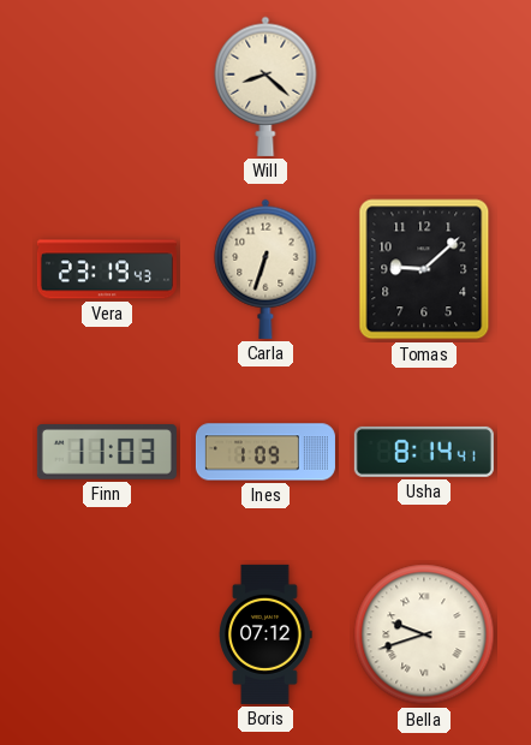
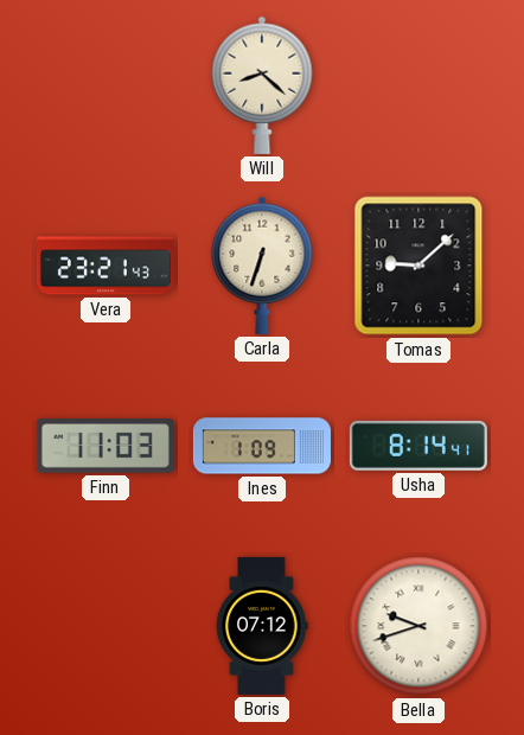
Vera: 23:19 -> 23:21
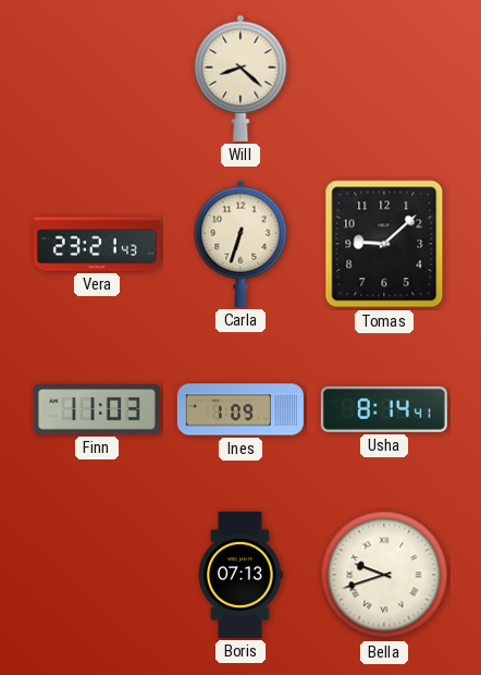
Boris: 07:12 -> 07:13
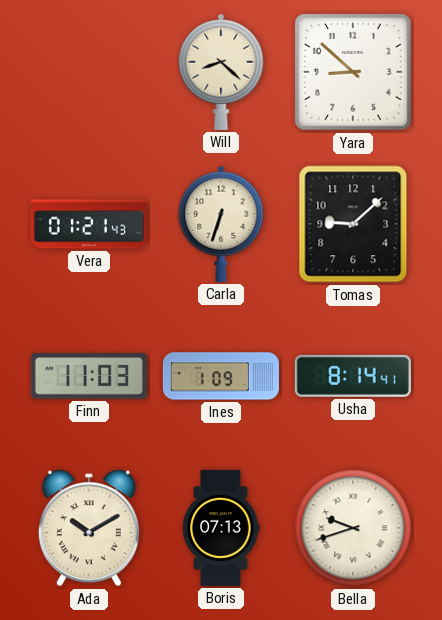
Yara: none -> 8:52
Vera: 23:21 -> 01:21
Ada: none -> 10:10
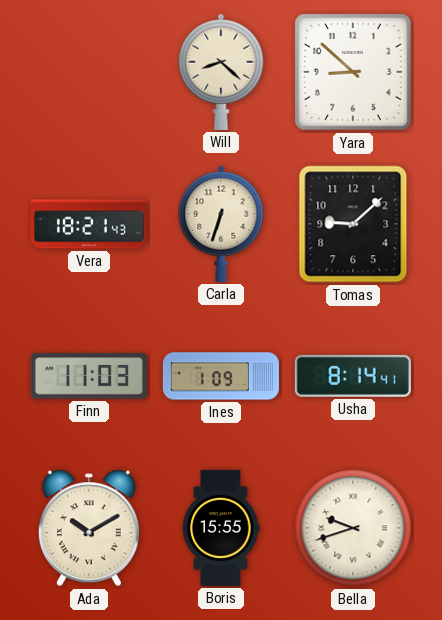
Vera: 01:21 -> 18:21
Boris: 07:13 -> 15:55
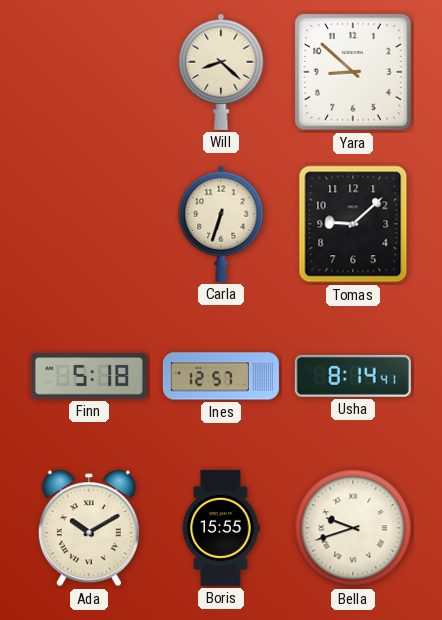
Vera: 18:21 -> none
Finn: 11:03 -> 5:18
Ines: 1:09 -> 12:57
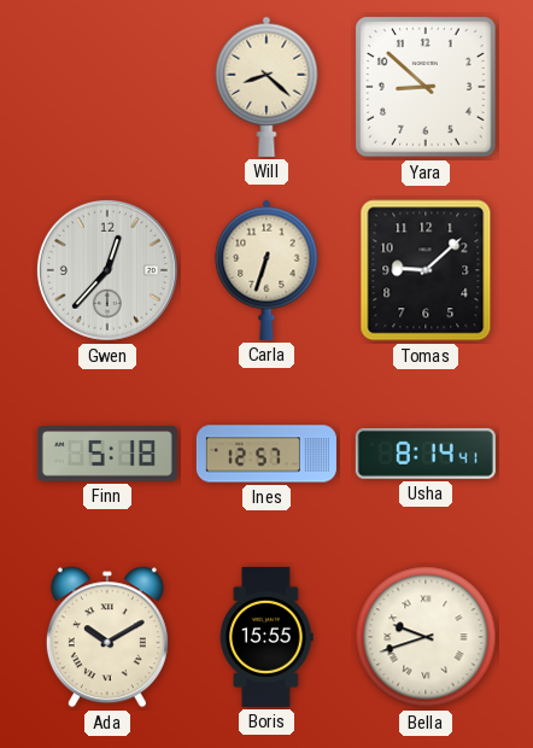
Gwen: none -> 12:37
